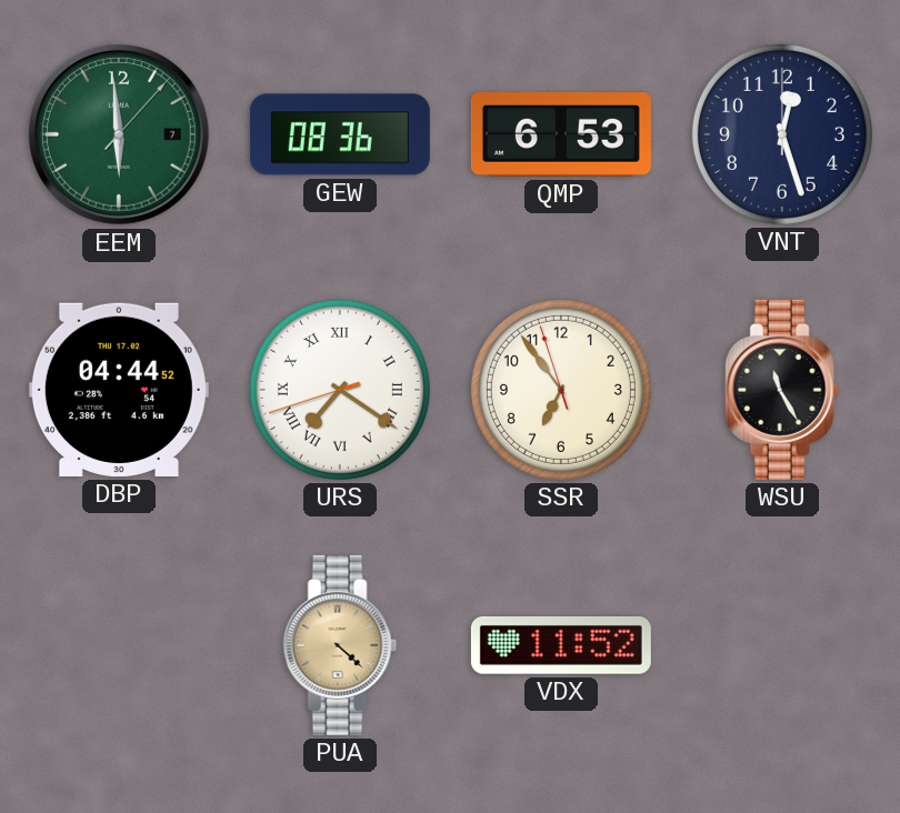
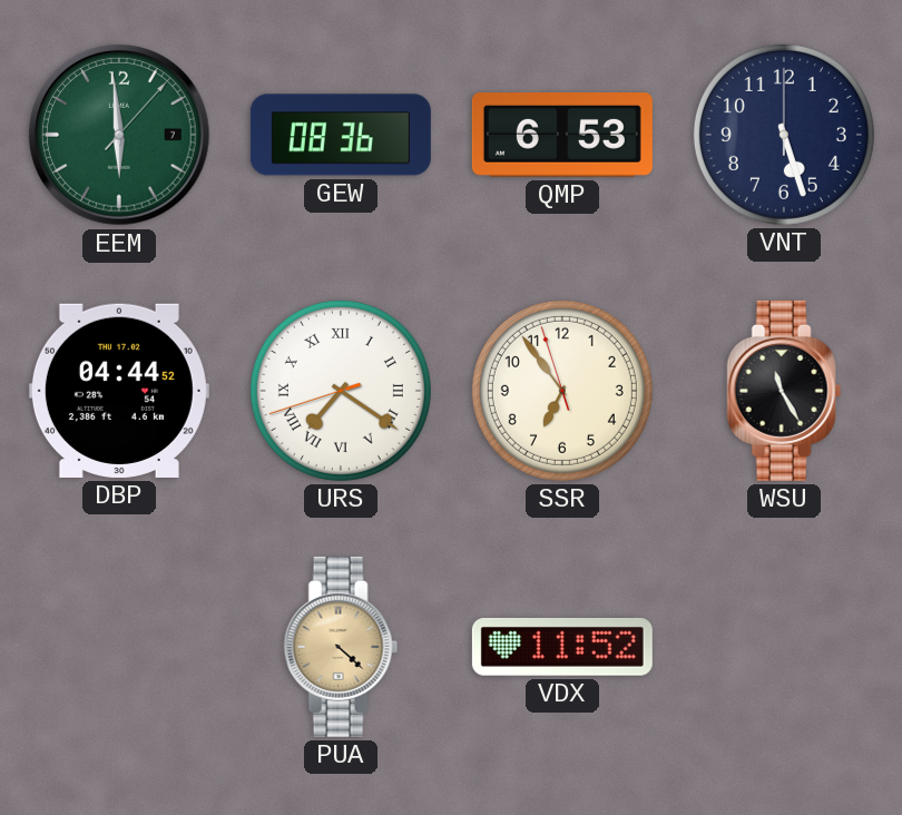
VNT: 12:27 -> 5:27
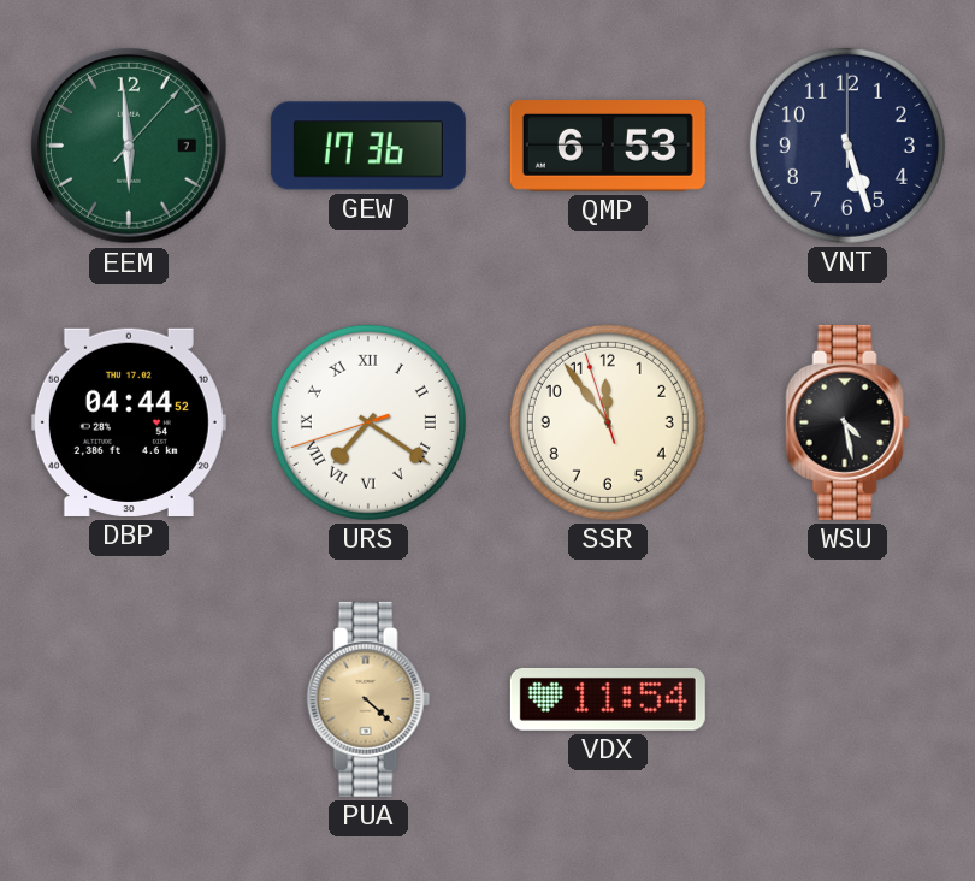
GEW: 08:36 -> 17:36
SSR: 6:53 -> 11:53
WSU: 11:25 -> 4:28
VDX: 11:52 -> 11:54
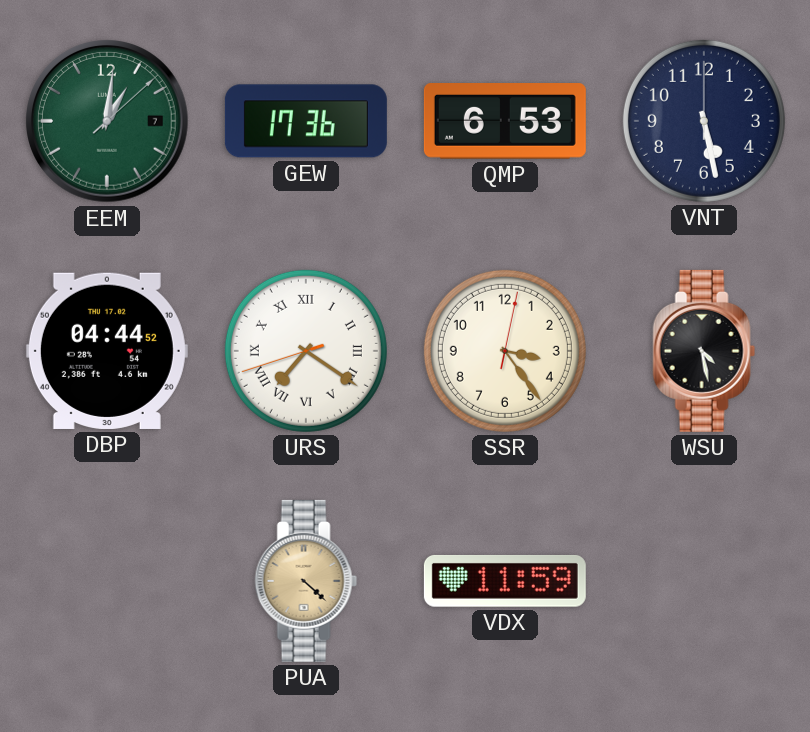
EEM: 5:59 -> 1:01
VNT: 5:27 -> 5:28
SSR: 11:53 -> 3:24
VDX: 11:54 -> 11:59
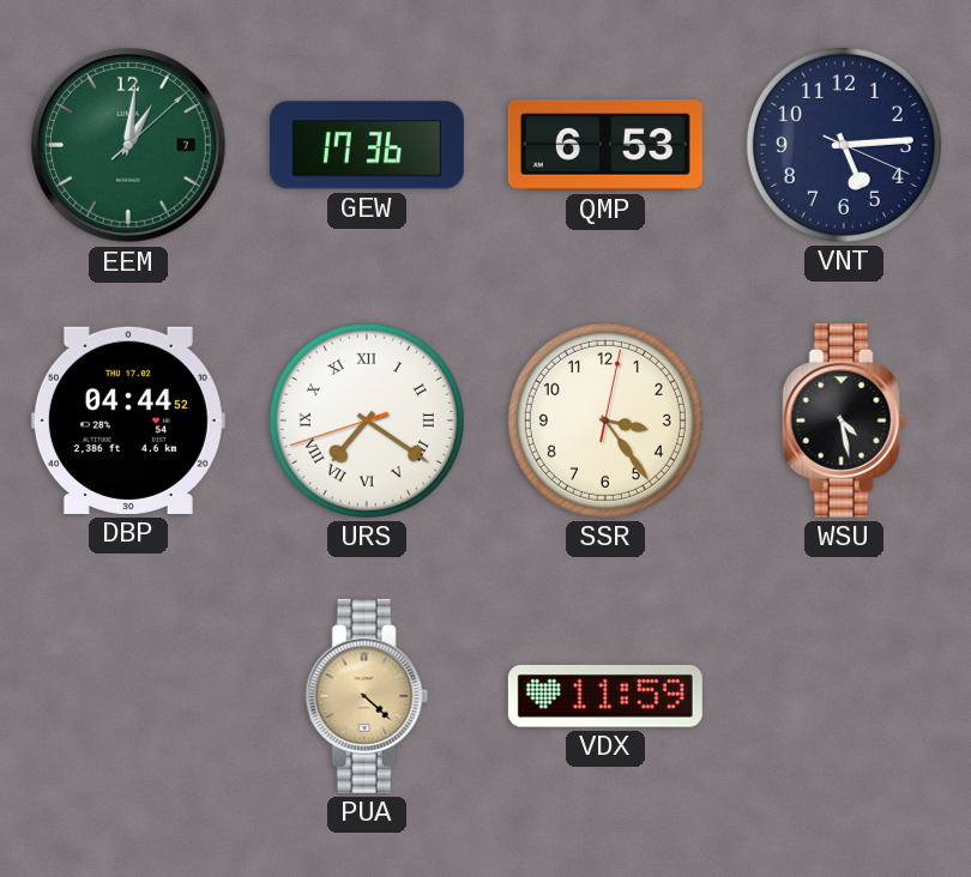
VNT: 5:28 -> 5:14
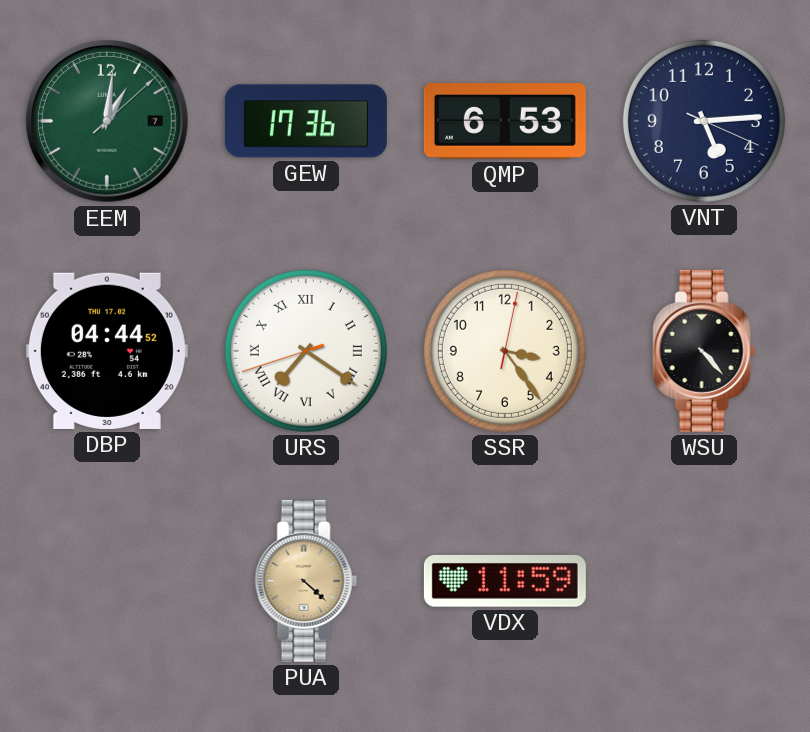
WSU: 4:28 -> 4:23
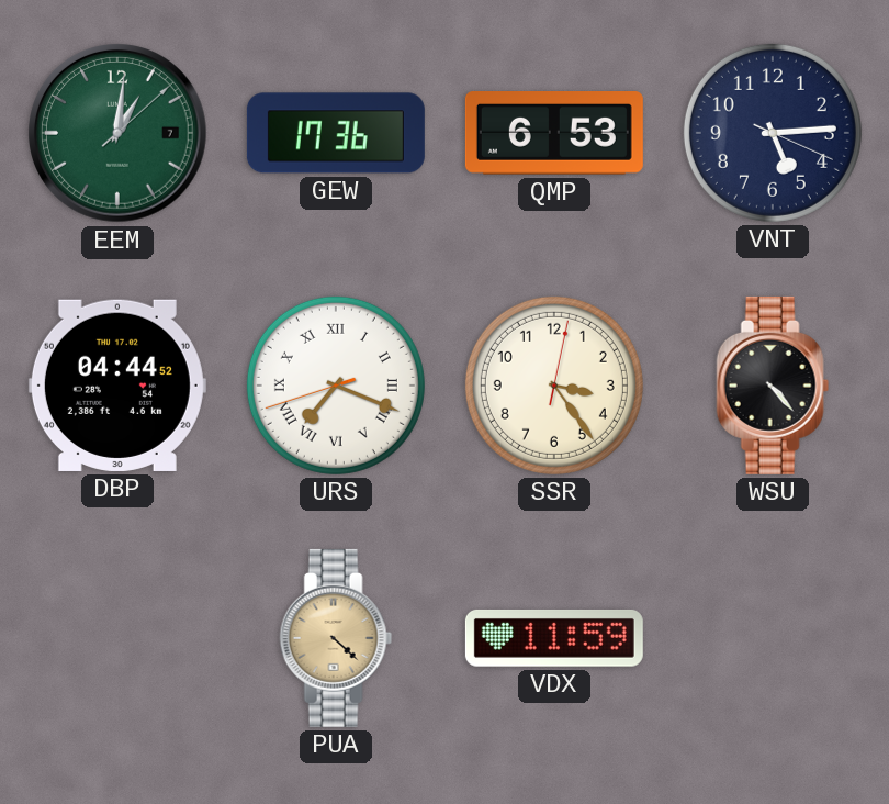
URS: 7:20 -> 7:18
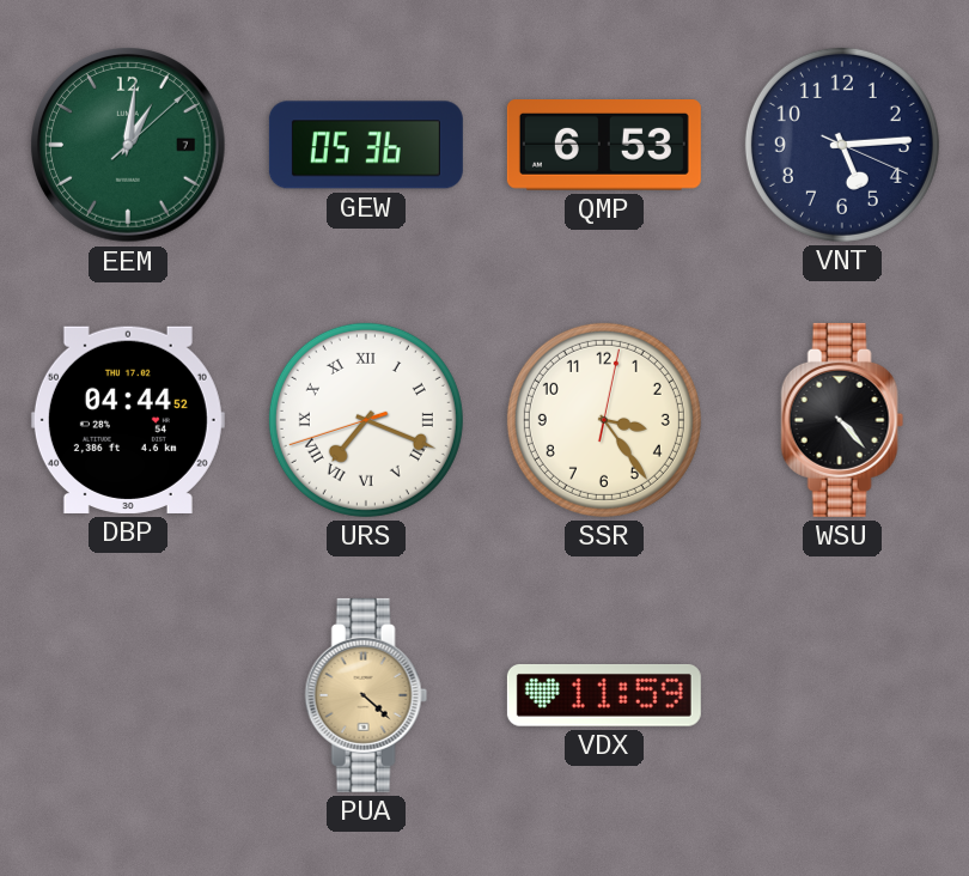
GEW: 17:36 -> 05:36
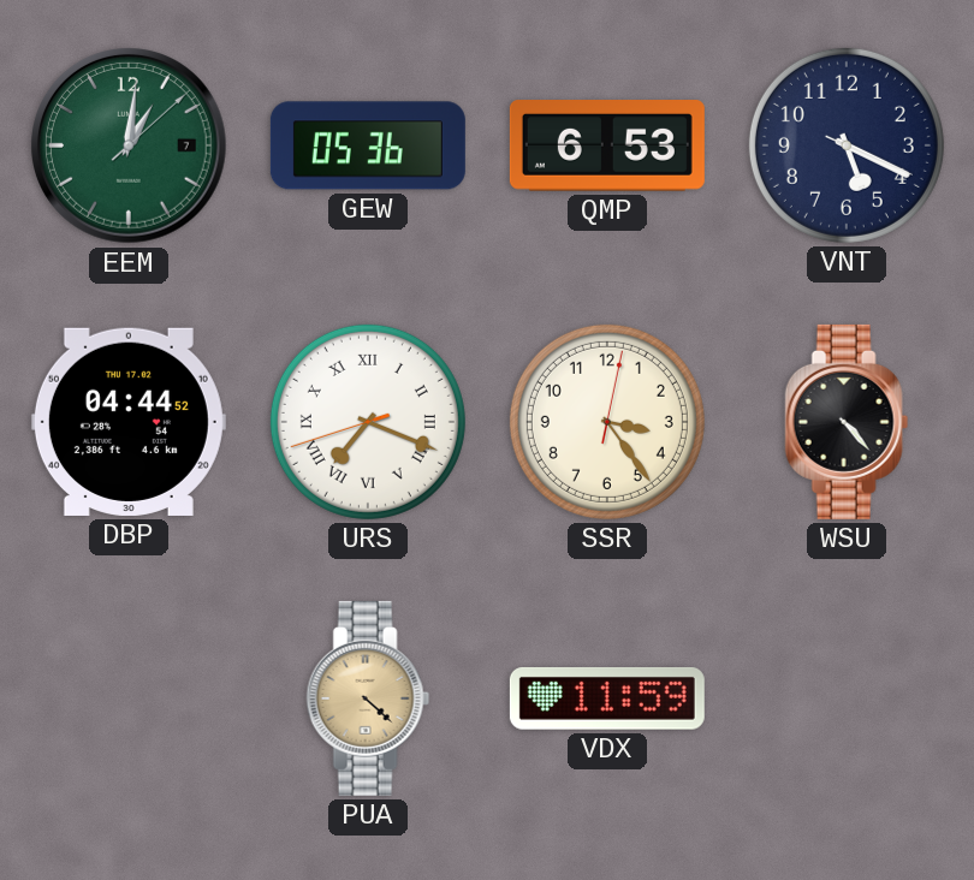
VNT: 5:14 -> 5:19
